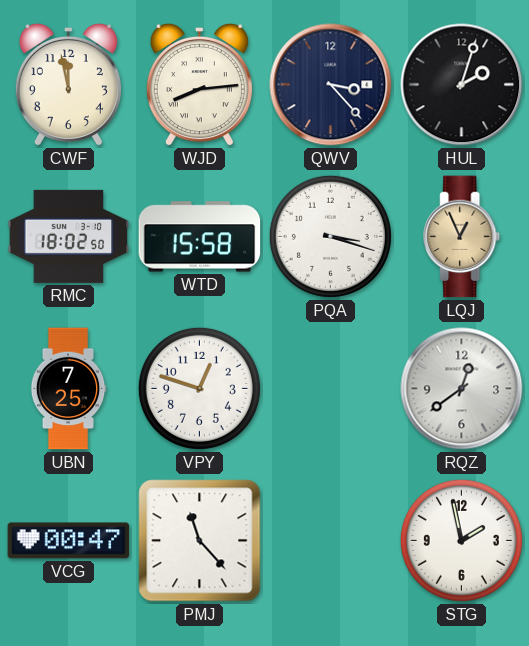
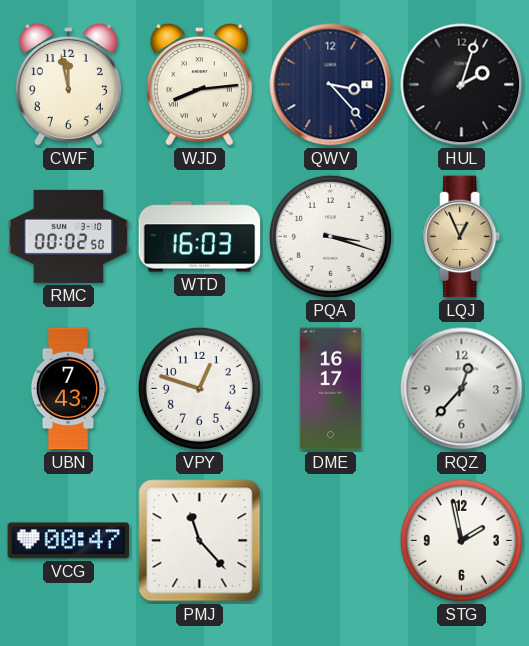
RMC: 18:02 -> 00:02
WTD: 15:58 -> 16:03
UBN: 7:25 -> 7:43
DME: none -> 16:17
RQZ: 12:39 -> 12:37
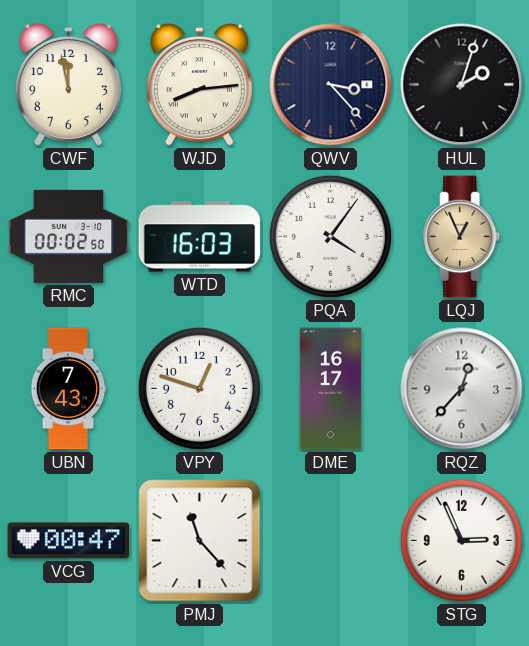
PQA: 3:18 -> 4:06
STG: 1:58 -> 2:56
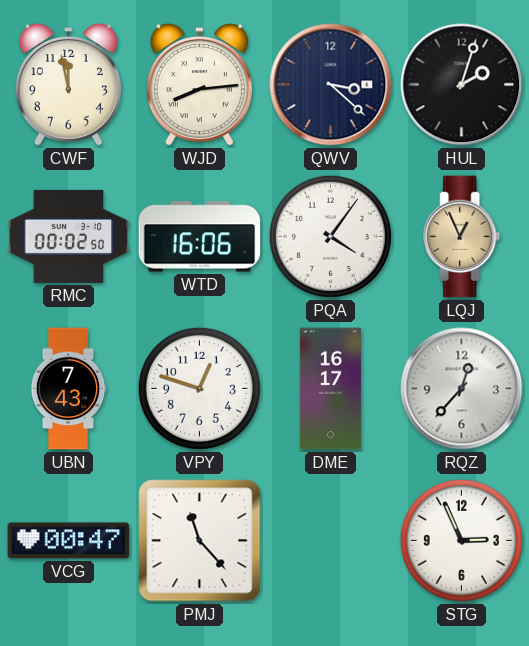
QWV: 3:23 -> 3:22
WTD: 16:03 -> 16:06
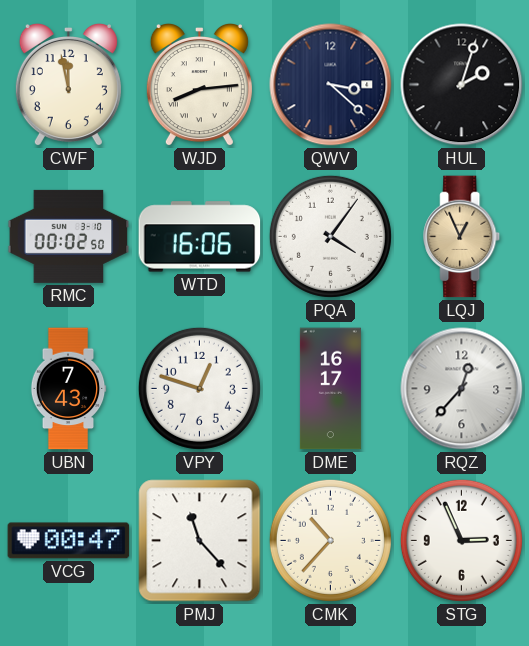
CMK: none -> 10:37
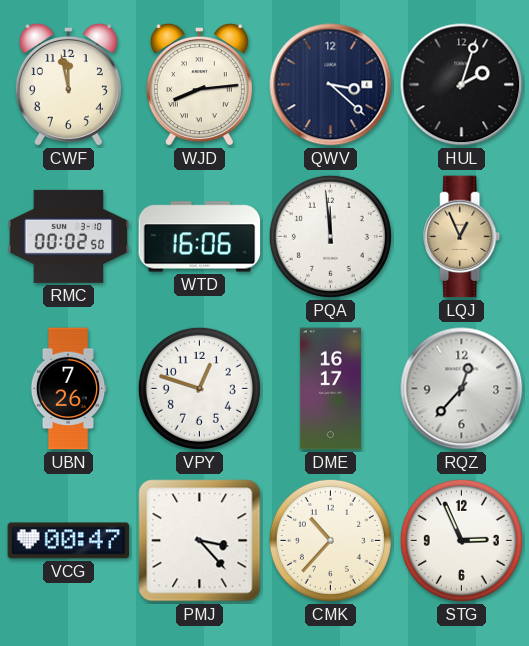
PQA: 4:06 -> 11:59
UBN: 7:43 -> 7:26
PMJ: 11:23 -> 3:23
